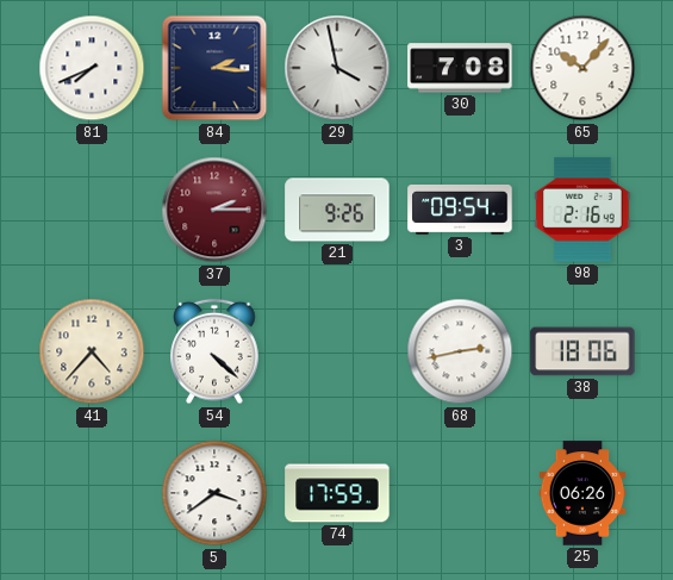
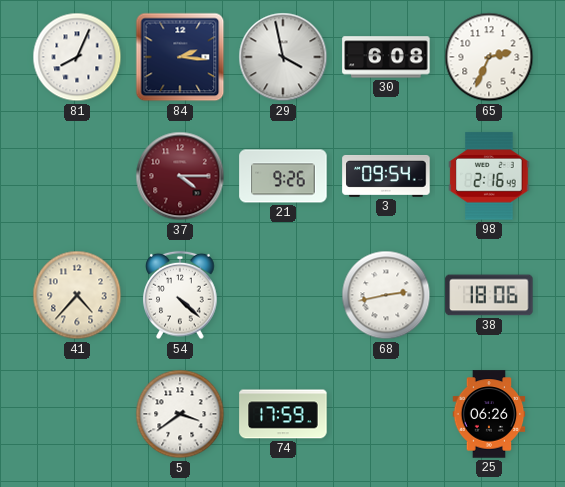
81: 7:41 -> 8:04
30: 7:08 -> 6:08
65: 10:07 -> 2:34
37: 2:15 -> 4:15
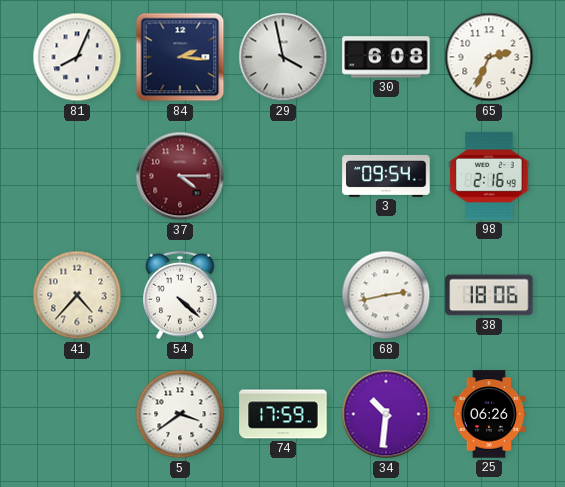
21: 9:26 -> none
34: none -> 10:31
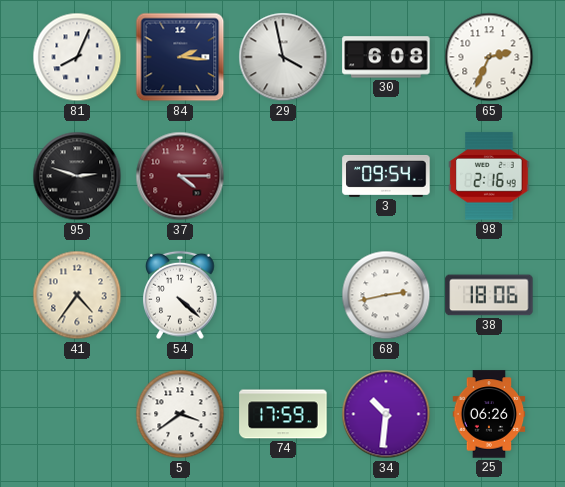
95: none -> 2:48
41: 4:37 -> 4:36
